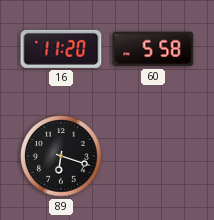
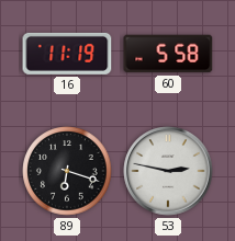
16: 11:20 -> 11:19
53: none -> 2:47
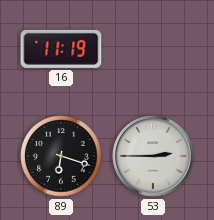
60: 5:58 -> none
53: 2:47 -> 2:45
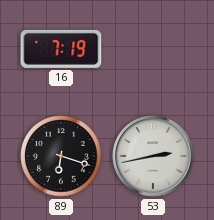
16: 11:19 -> 7:19
53: 2:45 -> 2:43
